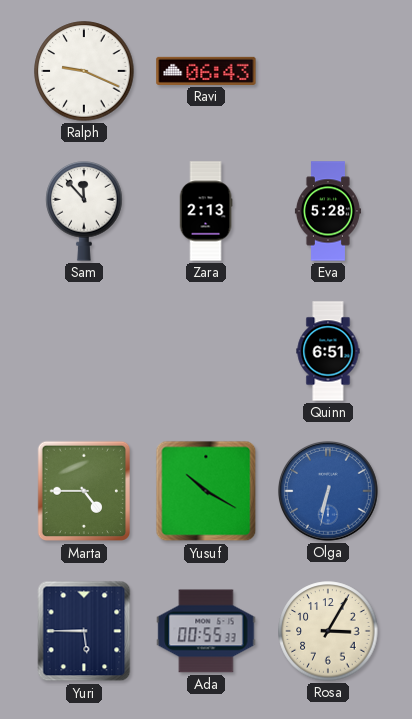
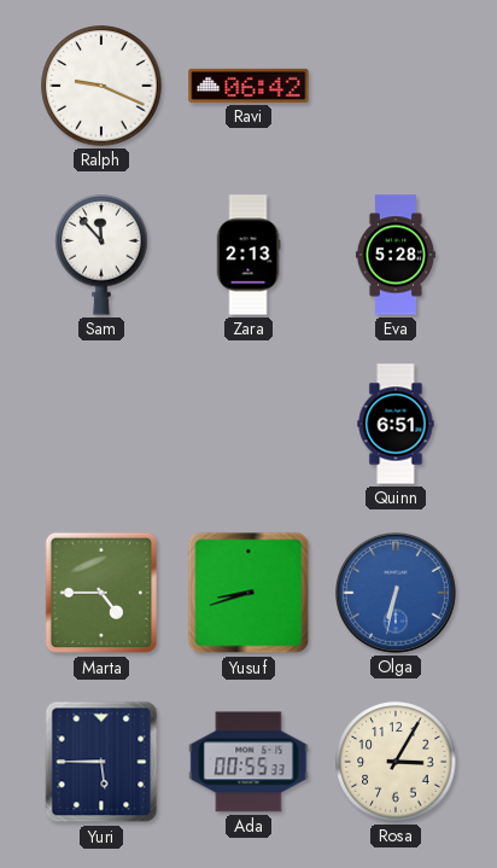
Ravi: 06:43 -> 06:42
Yusuf: 10:20 -> 8:42
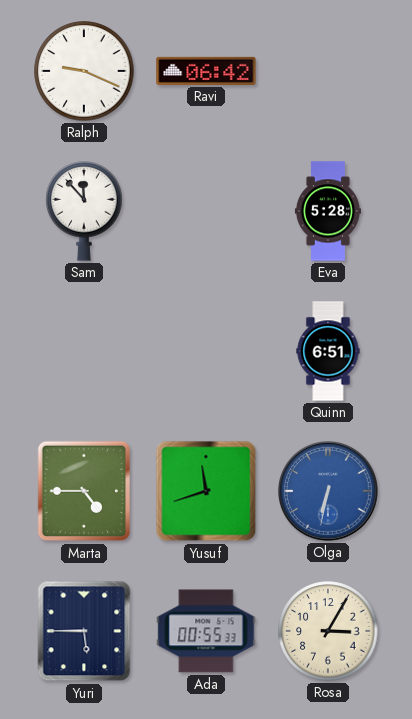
Zara: 2:13 -> none
Yusuf: 8:42 -> 11:42
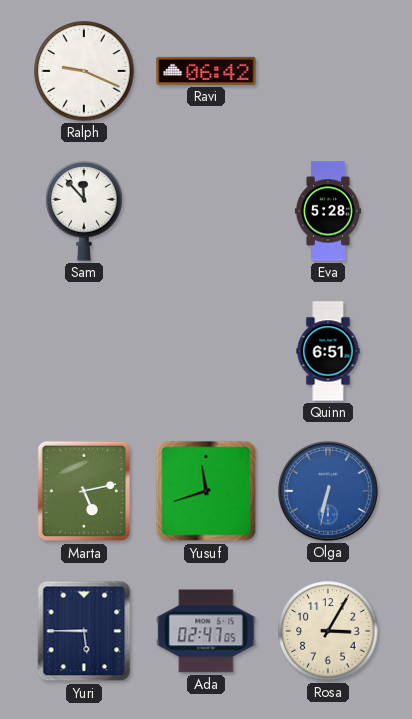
Marta: 4:45 -> 5:13
Ada: 00:55 -> 02:47
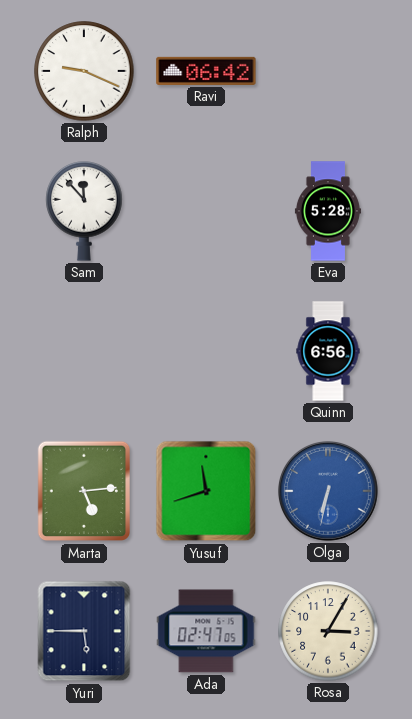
Quinn: 6:51 -> 6:56
Marta: 5:13 -> 5:14
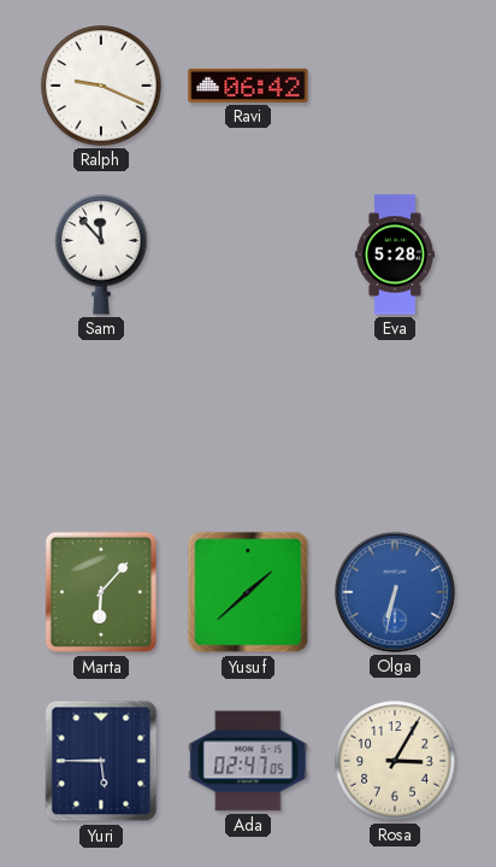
Quinn: 6:56 -> none
Marta: 5:14 -> 6:07
Yusuf: 11:42 -> 1:38
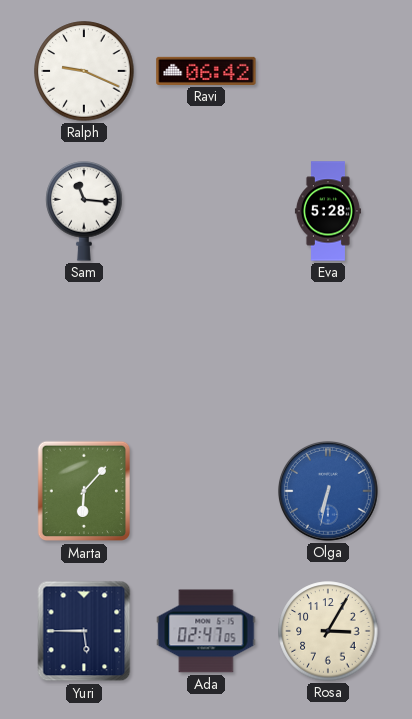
Sam: 11:53 -> 11:16
Yusuf: 1:38 -> none
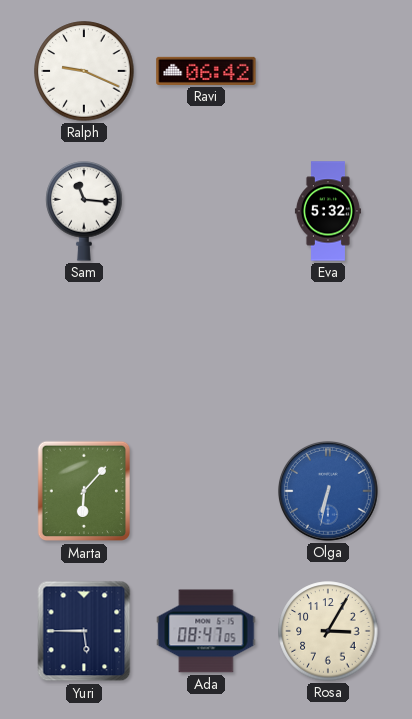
Eva: 5:28 -> 5:32
Ada: 02:47 -> 08:47
